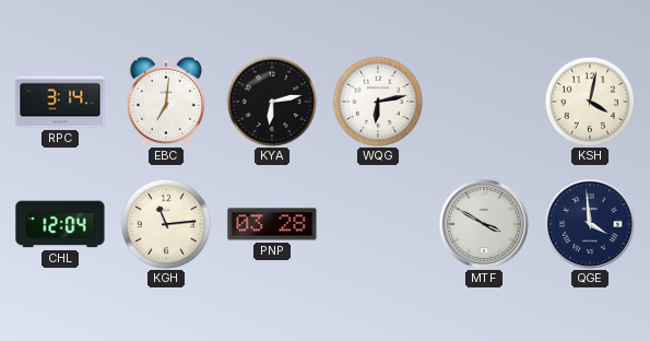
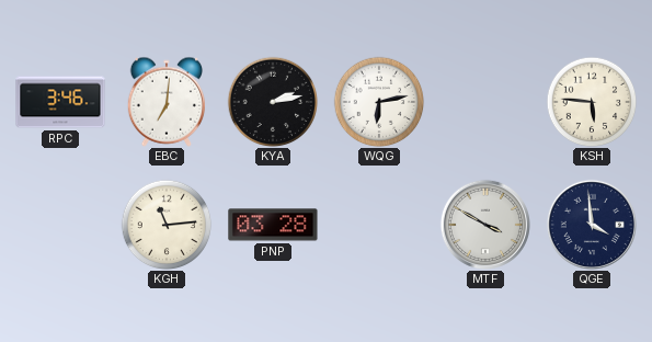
RPC: 3:14 -> 3:46
KYA: 6:13 -> 2:13
KSH: 4:02 -> 5:46
CHL: 12:04 -> none
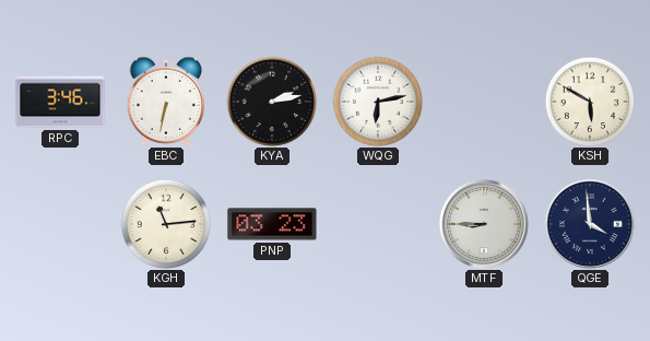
EBC: 7:01 -> 6:32
KSH: 5:46 -> 5:50
PNP: 03:28 -> 03:23
MTF: 3:50 -> 8:45
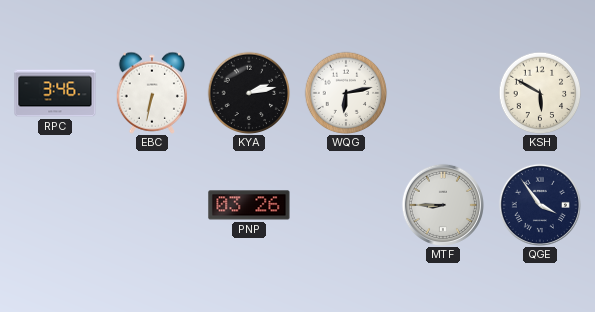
KGH: 11:14 -> none
PNP: 03:23 -> 03:26
QGE: 3:59 -> 3:54
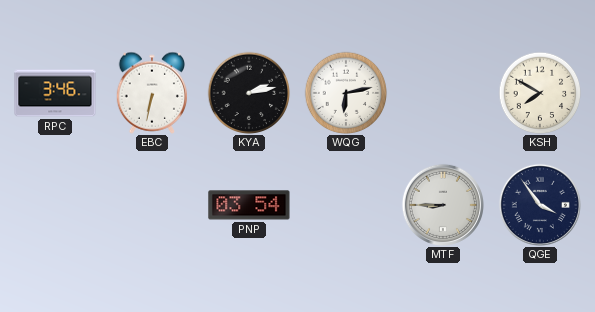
KSH: 5:50 -> 7:50
PNP: 03:26 -> 03:54
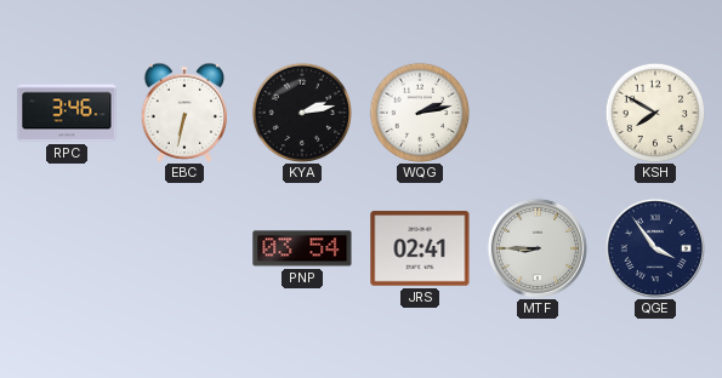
WQG: 6:13 -> 2:13
JRS: none -> 02:41
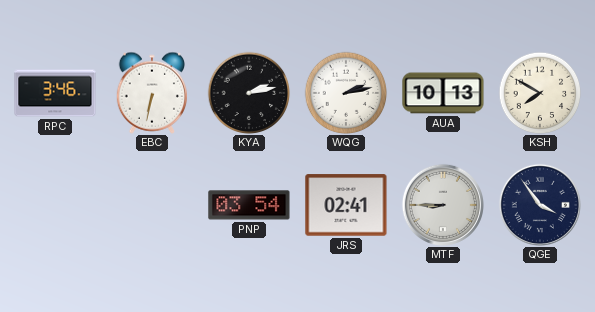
AUA: none -> 10:13
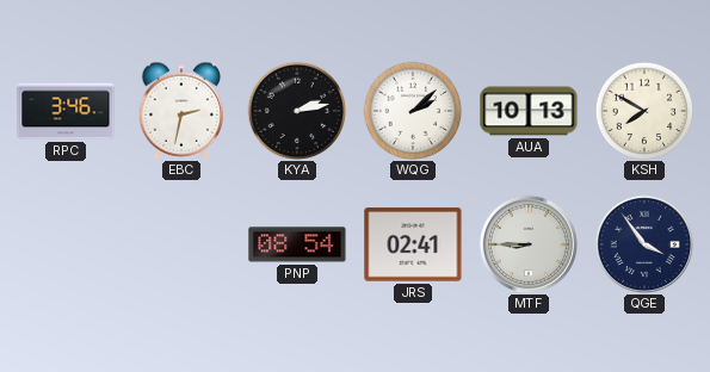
EBC: 6:32 -> 2:32
WQG: 2:13 -> 2:08
PNP: 03:54 -> 08:54
